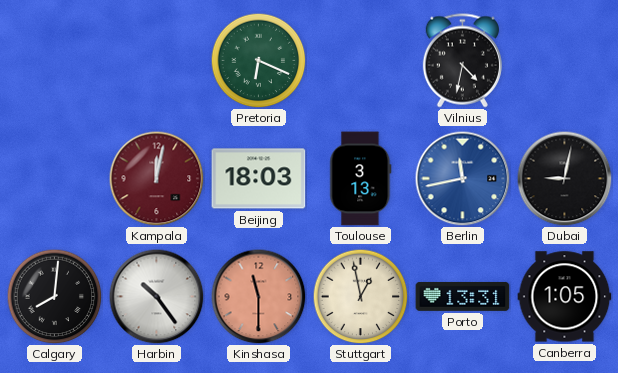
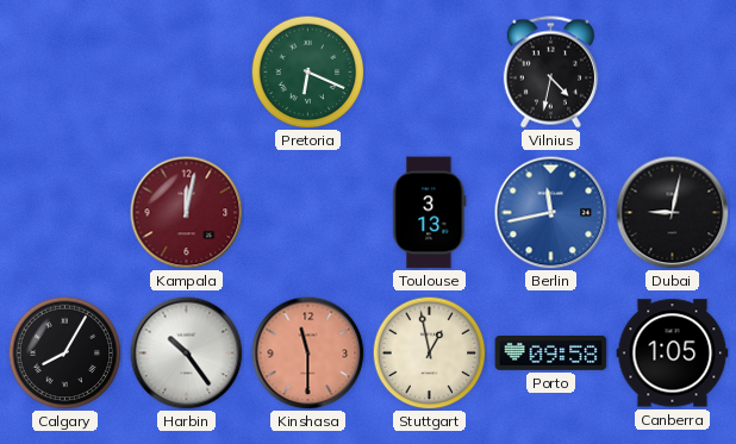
Beijing: 18:03 -> none
Calgary: 8:01 -> 8:05
Porto: 13:31 -> 09:58
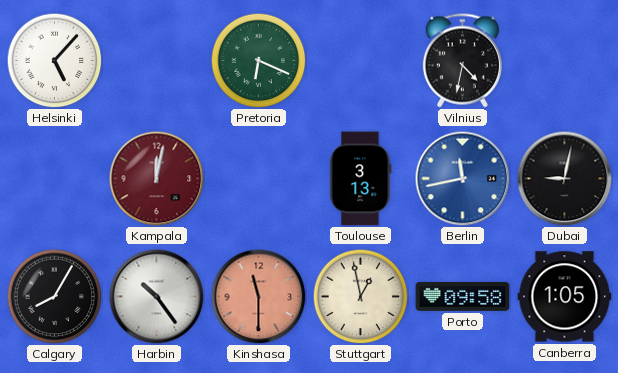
Helsinki: none -> 5:07
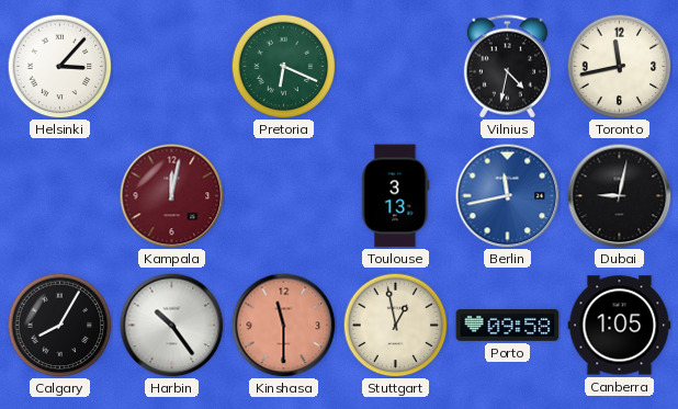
Helsinki: 5:07 -> 3:07
Toronto: none -> 11:43
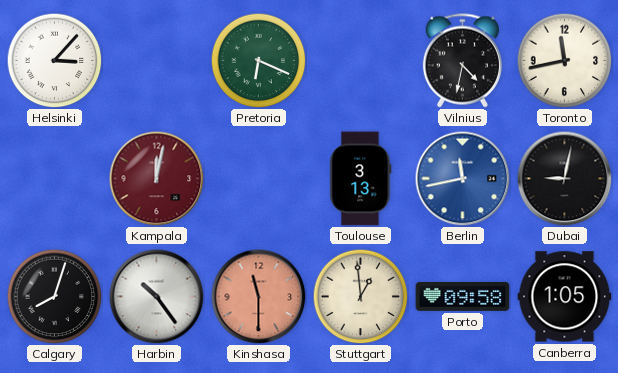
Calgary: 8:05 -> 8:03
Stuttgart: 12:58 -> 12:59
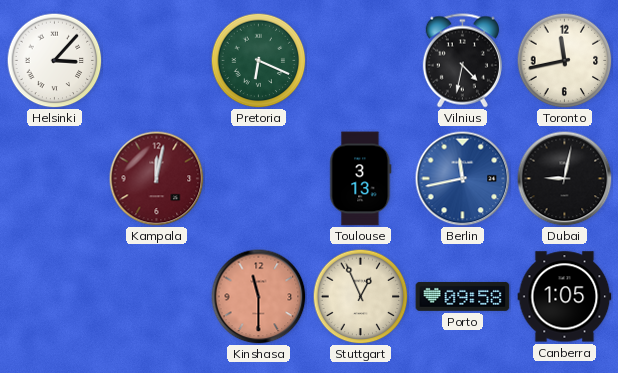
Calgary: 8:03 -> none
Harbin: 10:24 -> none
Stuttgart: 12:59 -> 12:56
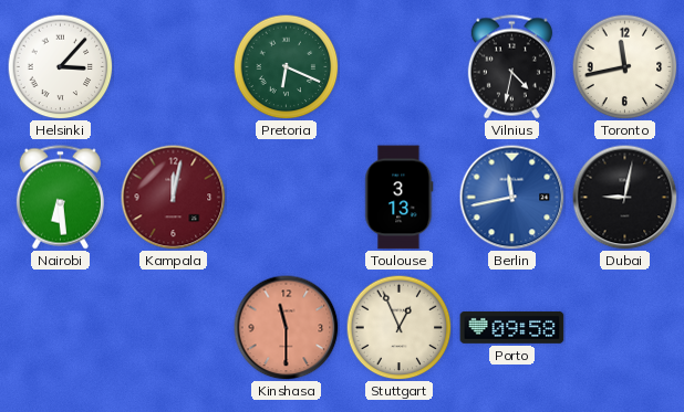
Nairobi: none -> 6:29
Canberra: 1:05 -> none
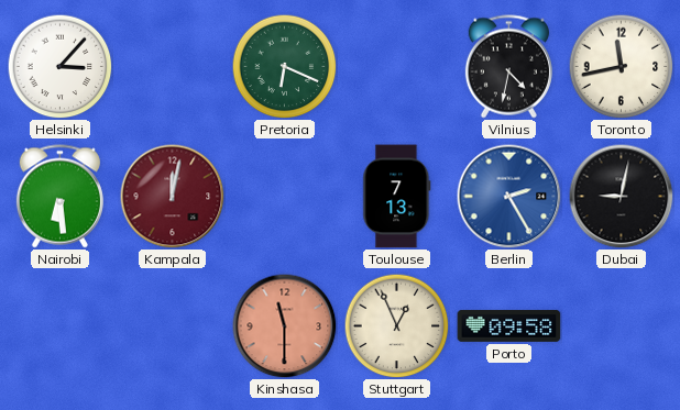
Toulouse: 3:13 -> 7:13
Berlin: 11:43 -> 2:25
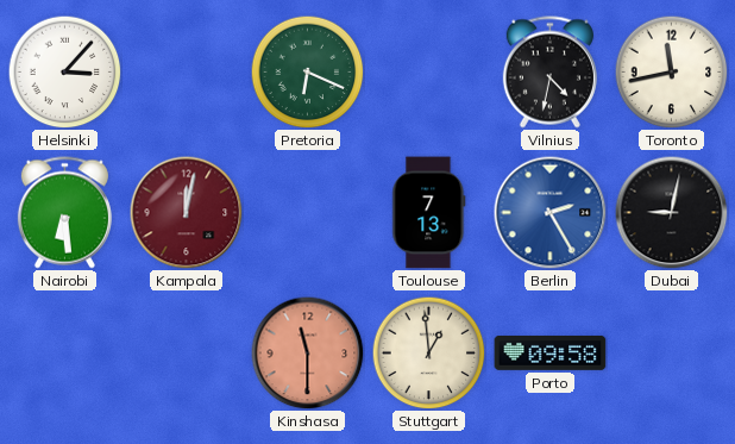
Stuttgart: 12:56 -> 12:59
